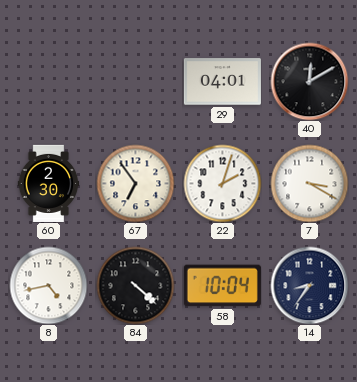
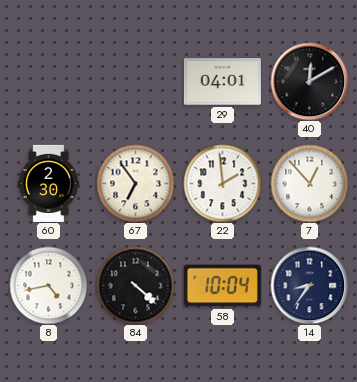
22: 2:03 -> 1:59
7: 3:20 -> 12:53
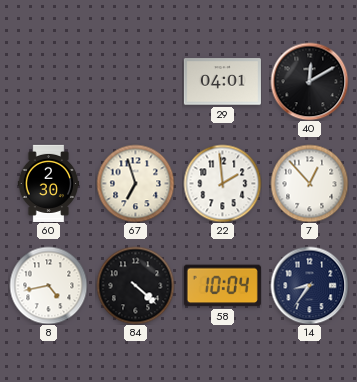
67: 6:54 -> 6:57
